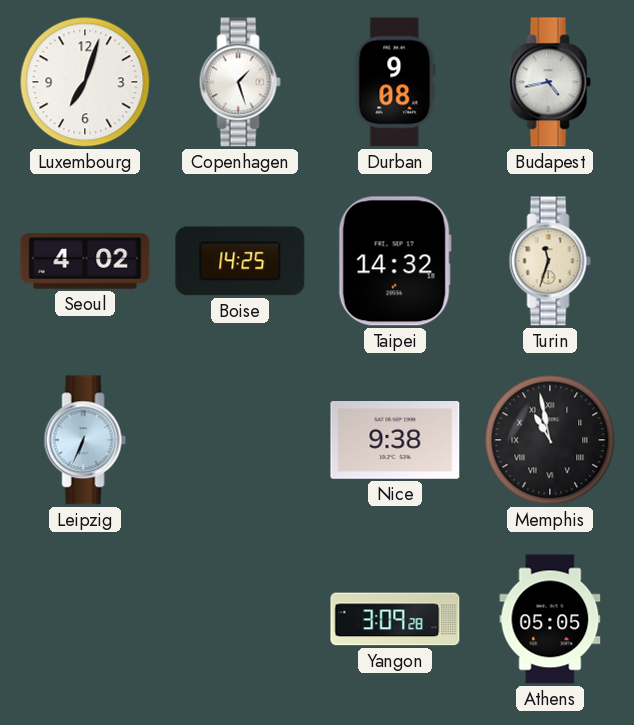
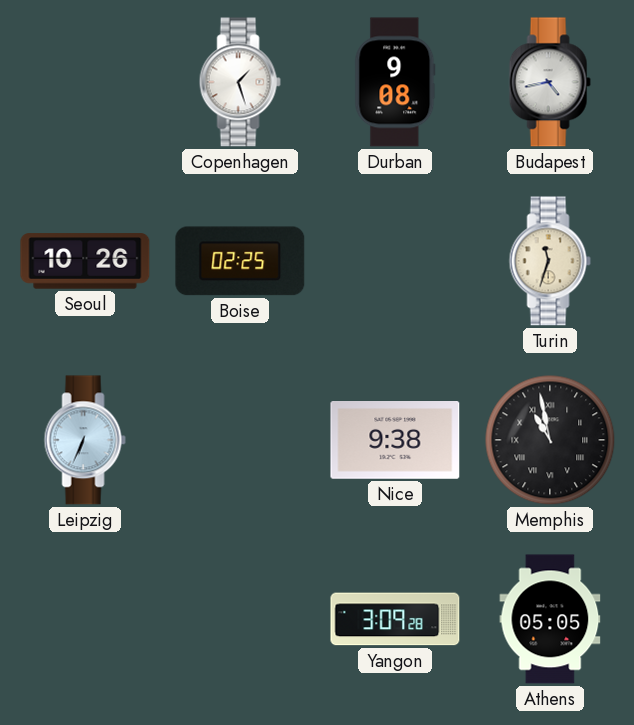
Luxembourg: 7:03 -> none
Seoul: 4:02 -> 10:26
Boise: 14:25 -> 02:25
Taipei: 14:32 -> none
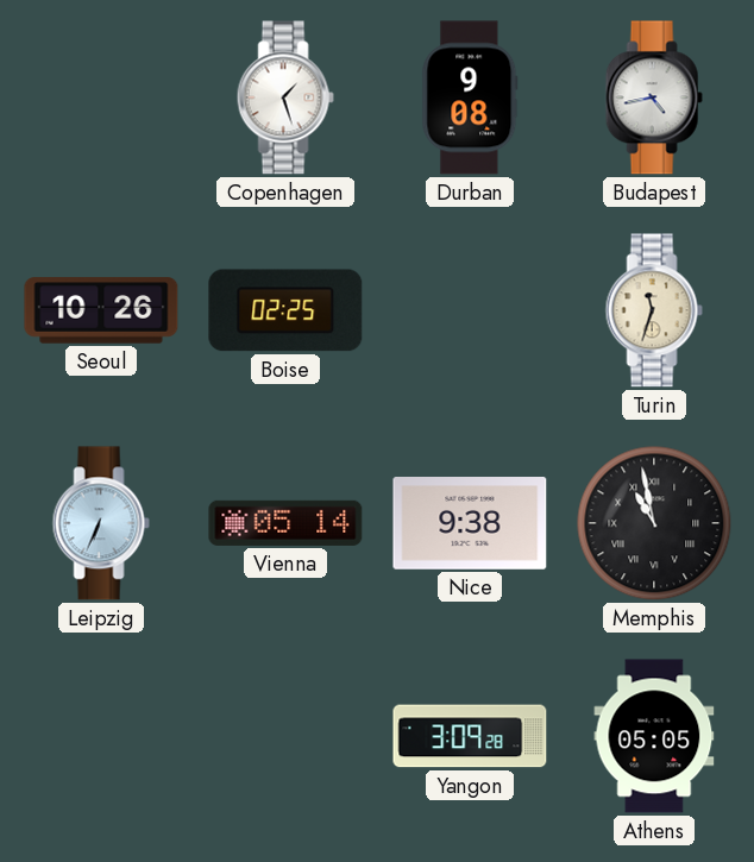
Vienna: none -> 05:14
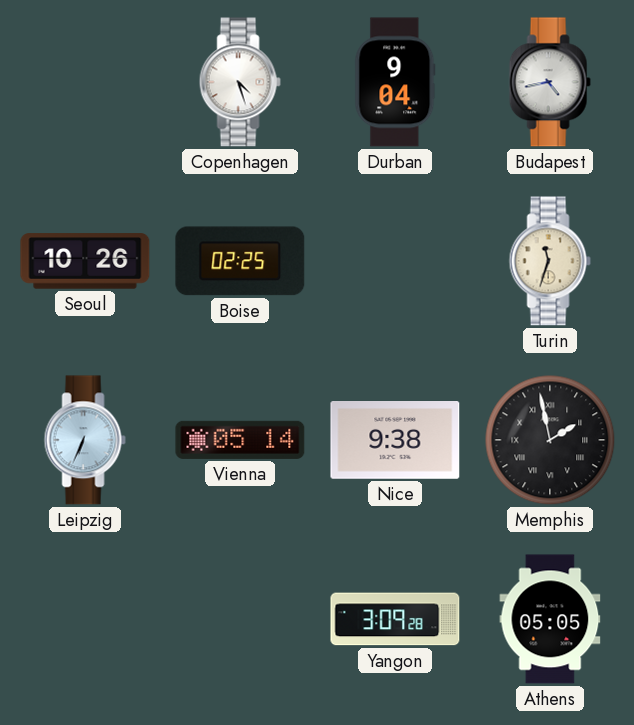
Copenhagen: 1:27 -> 4:27
Durban: 9:08 -> 9:04
Memphis: 10:58 -> 1:58
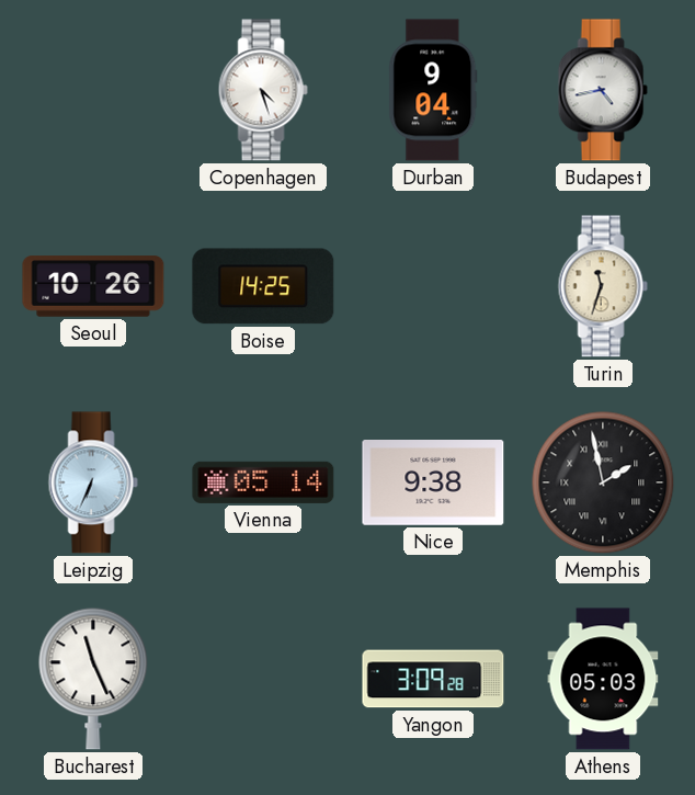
Boise: 02:25 -> 14:25
Bucharest: none -> 11:26
Athens: 05:05 -> 05:03
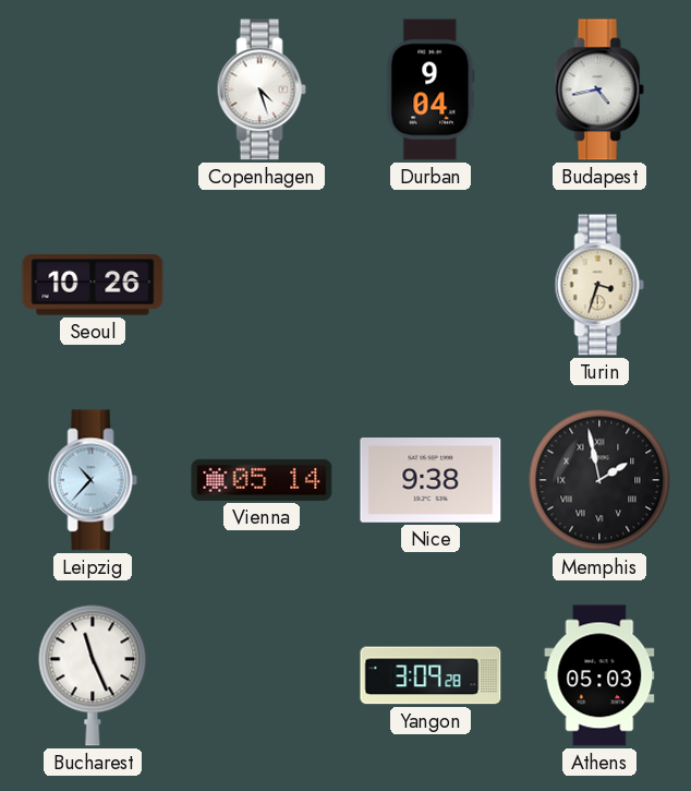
Boise: 14:25 -> none
Turin: 11:33 -> 3:33
Leipzig: 6:34 -> 10:37
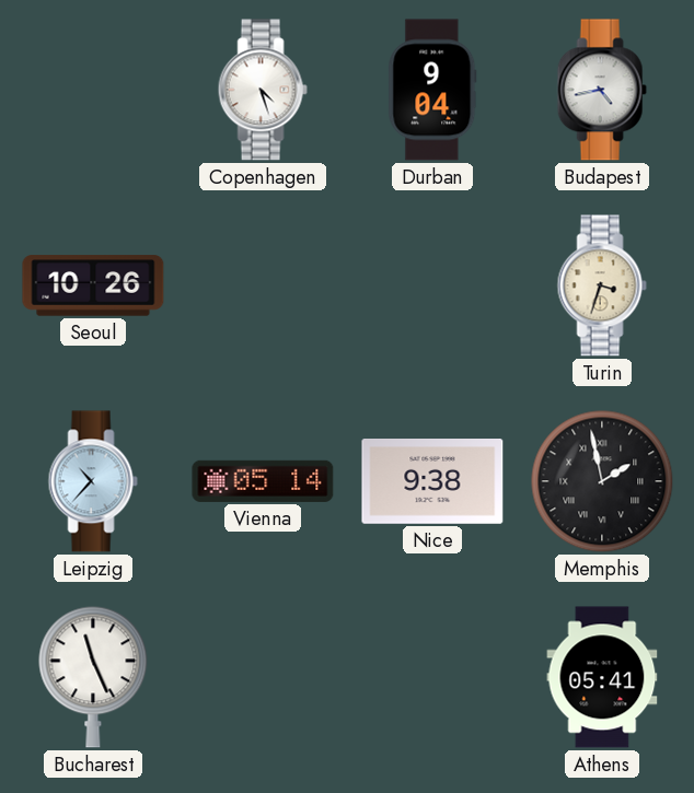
Yangon: 3:09 -> none
Athens: 05:03 -> 05:41
